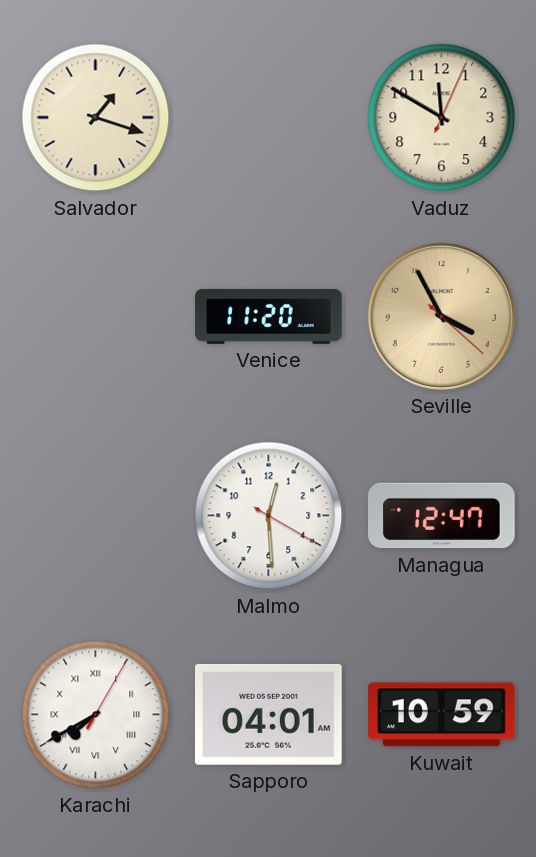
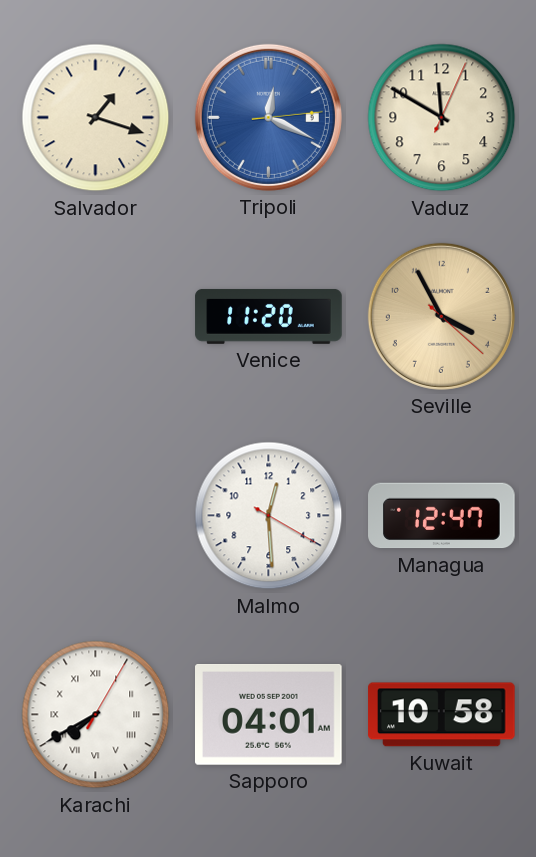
Tripoli: none -> 12:19
Kuwait: 10:59 -> 10:58
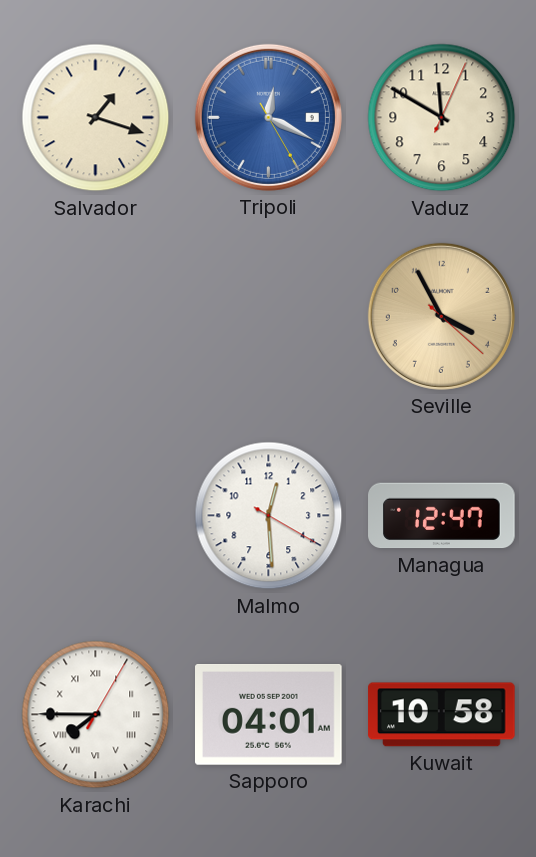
Tripoli: 12:19:14 -> 12:19:25
Venice: 11:20 -> none
Karachi: 7:40 -> 7:45
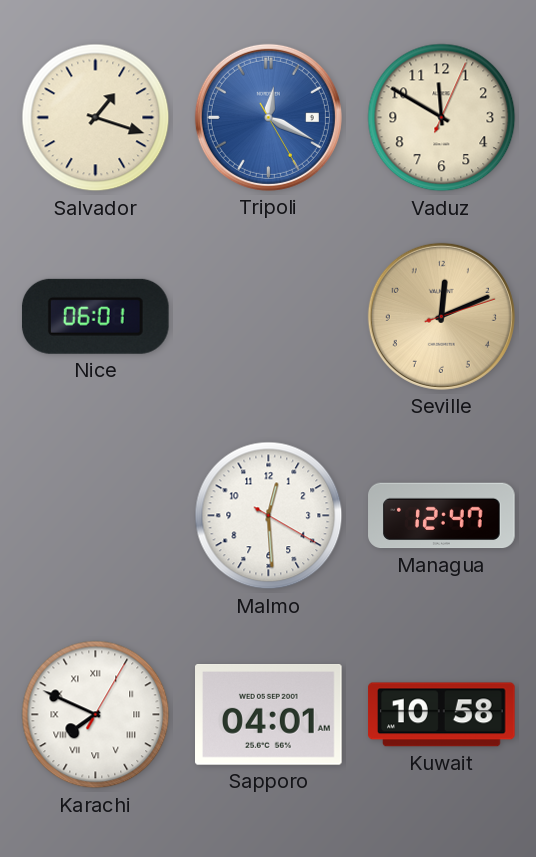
Nice: none -> 06:01
Seville: 3:55 -> 12:11
Karachi: 7:45 -> 7:49
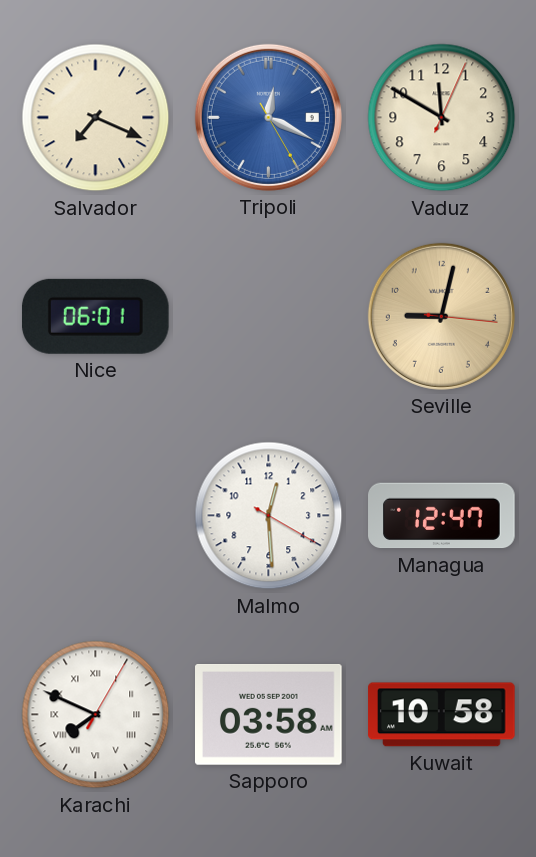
Salvador: 1:18 -> 7:19
Seville: 12:11 -> 9:02
Sapporo: 04:01 -> 03:58
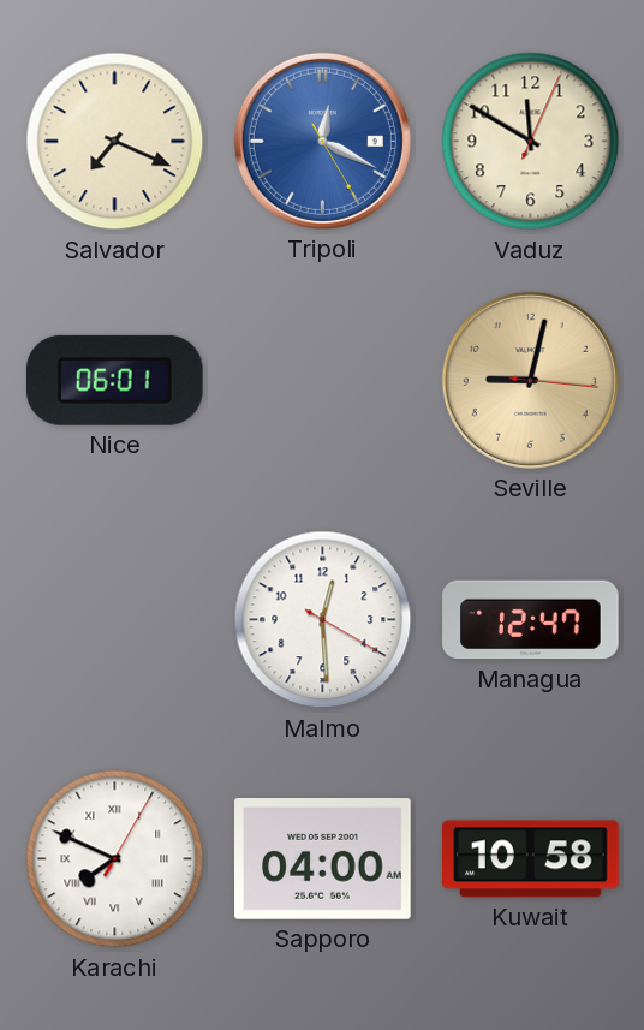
Sapporo: 03:58 -> 04:00
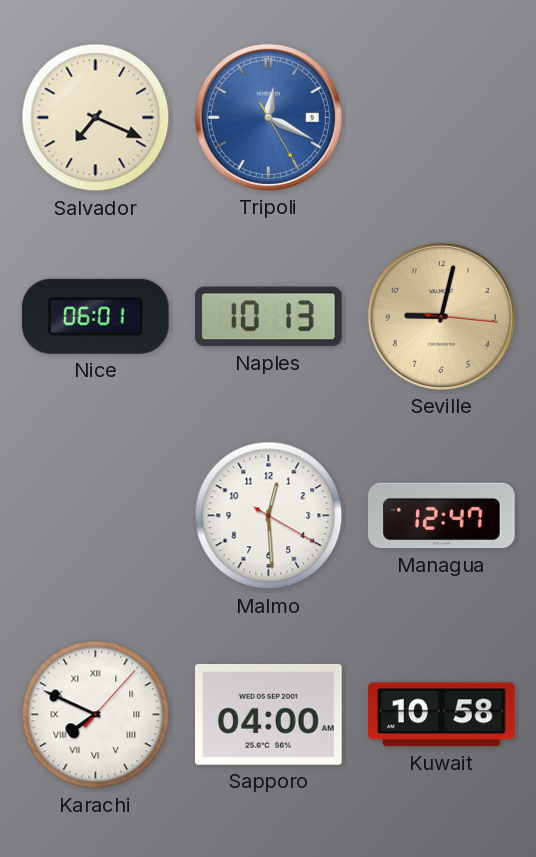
Vaduz: 11:50 -> none
Naples: none -> 10:13
Karachi: 7:49:05 -> 7:49:07
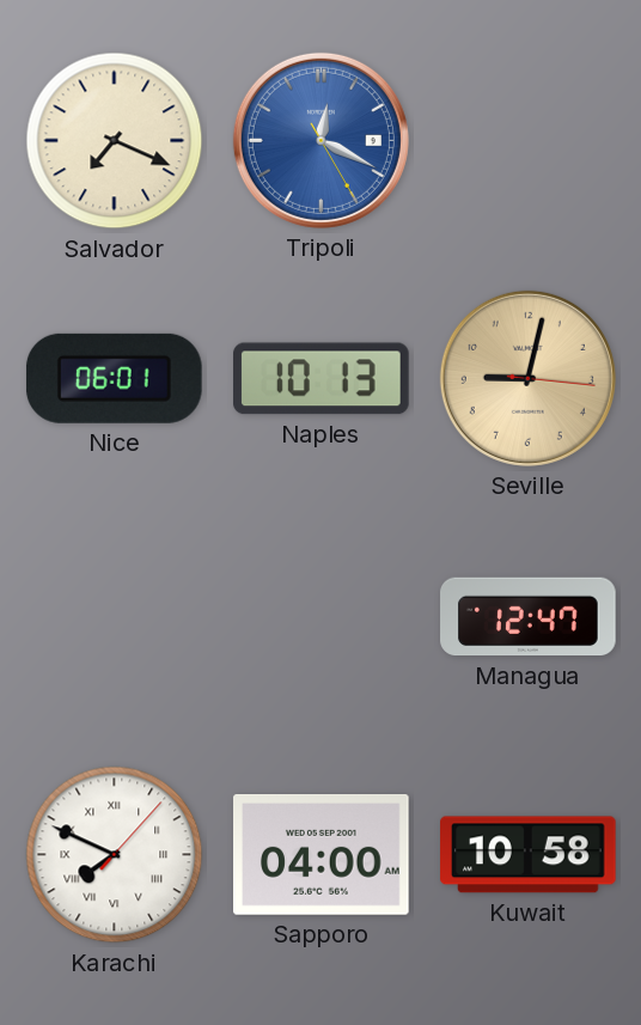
Malmo: 12:29 -> none
